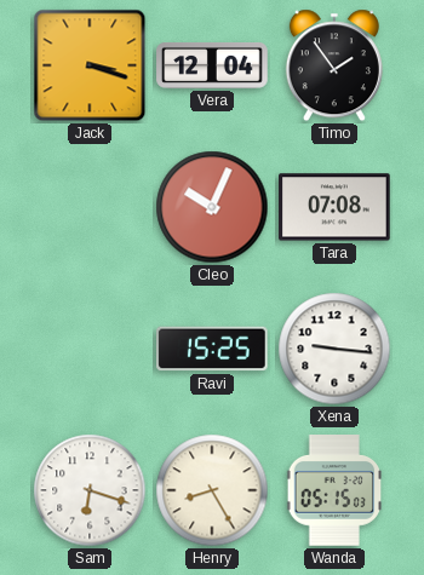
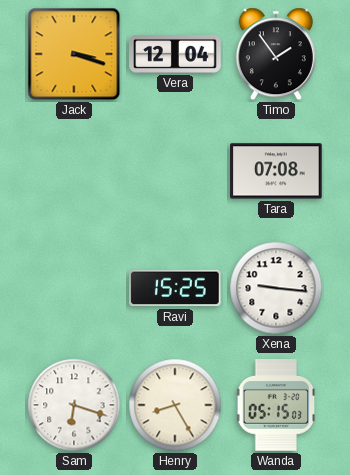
Cleo: 10:04 -> none
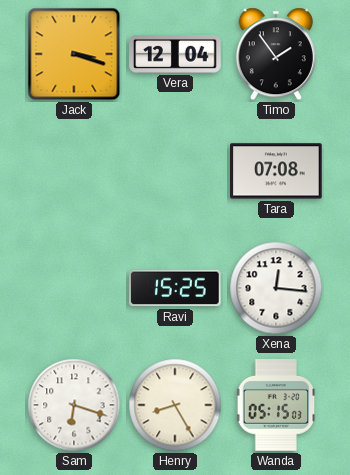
Xena: 9:16 -> 12:16
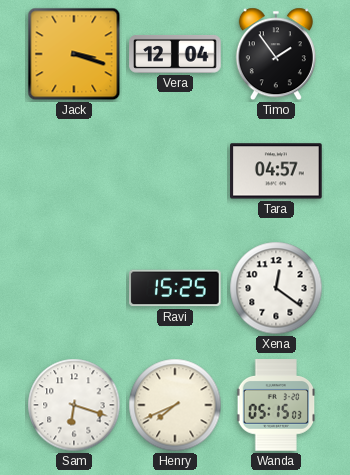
Tara: 07:08 -> 04:57
Xena: 12:16 -> 12:21
Henry: 8:25 -> 7:41
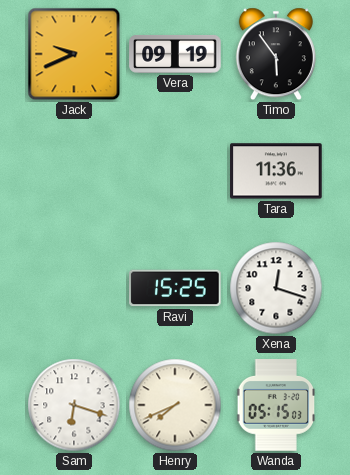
Jack: 3:18 -> 9:41
Vera: 12:04 -> 09:19
Timo: 1:54 -> 5:54
Tara: 04:57 -> 11:36
Xena: 12:21 -> 12:18
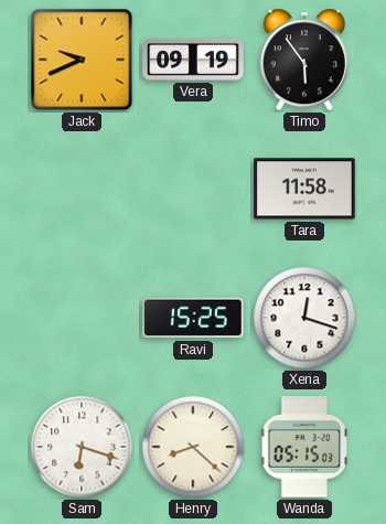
Tara: 11:36 -> 11:58
Henry: 7:41 -> 8:22
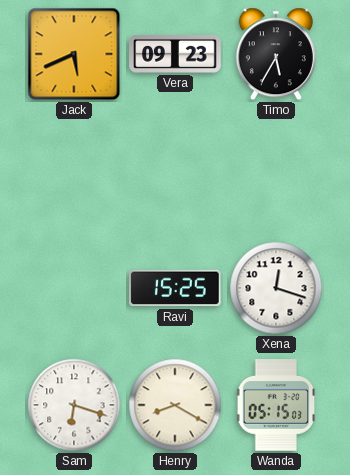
Jack: 9:41 -> 5:41
Vera: 09:19 -> 09:23
Timo: 5:54 -> 5:35
Tara: 11:58 -> none
Henry: 8:22 -> 8:20
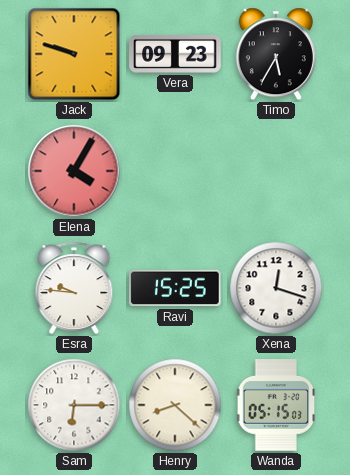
Jack: 5:41 -> 9:48
Elena: none -> 4:05
Esra: none -> 9:46
Sam: 6:18 -> 6:15
Henry: 8:20 -> 8:22
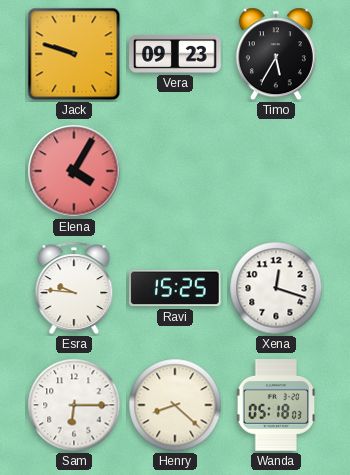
Wanda: 05:15 -> 05:18
